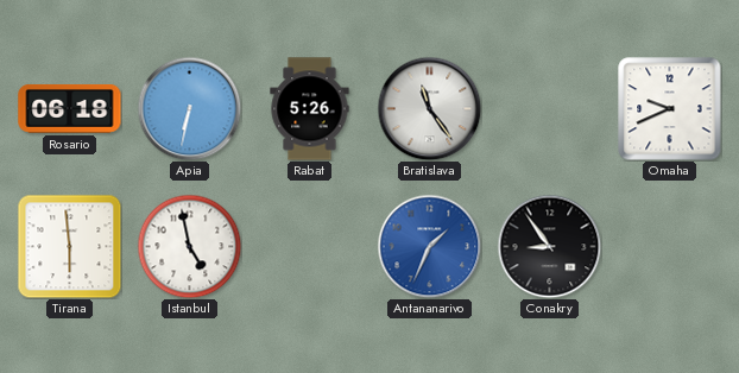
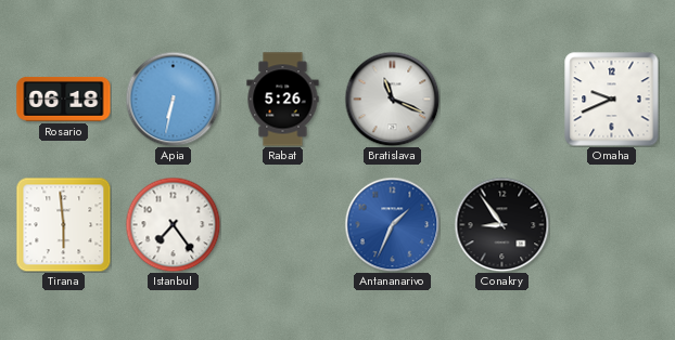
Bratislava: 11:24 -> 11:19
Istanbul: 4:58 -> 7:24
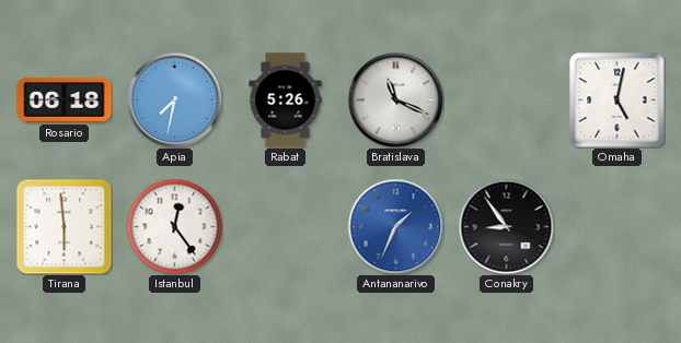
Apia: 6:32 -> 7:32
Omaha: 9:41 -> 5:02
Istanbul: 7:24 -> 12:24
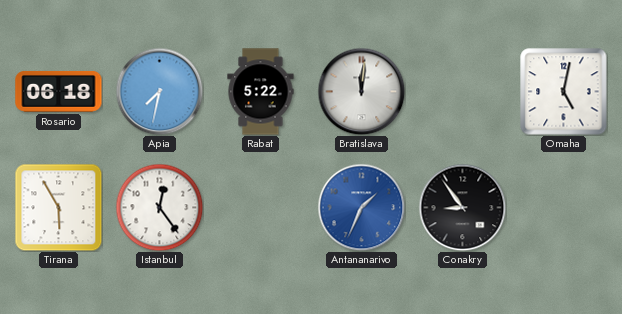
Rabat: 5:26 -> 5:22
Bratislava: 11:19 -> 12:01
Tirana: 5:59 -> 5:55
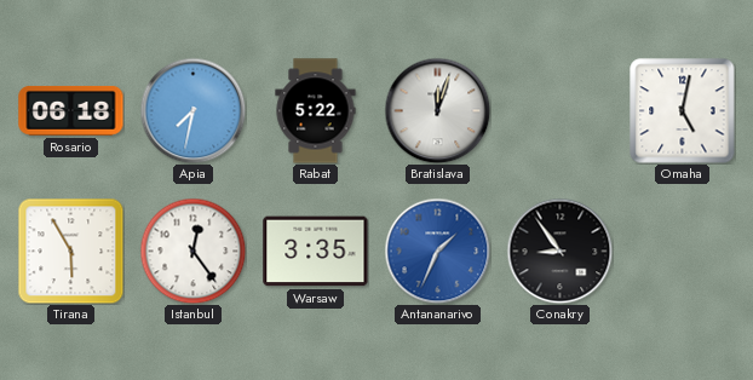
Bratislava: 12:01 -> 12:03
Warsaw: none -> 3:35
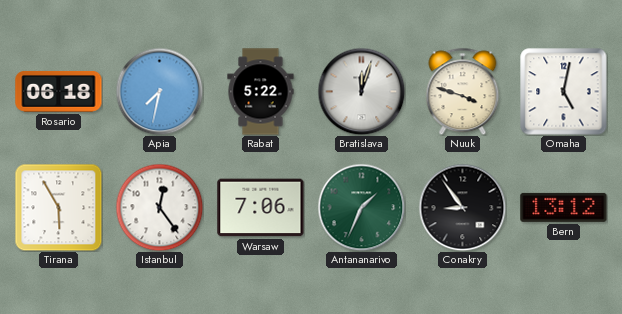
Nuuk: none -> 3:48
Warsaw: 3:35 -> 7:06
Antananarivo dial: blue -> green
Bern: none -> 13:12
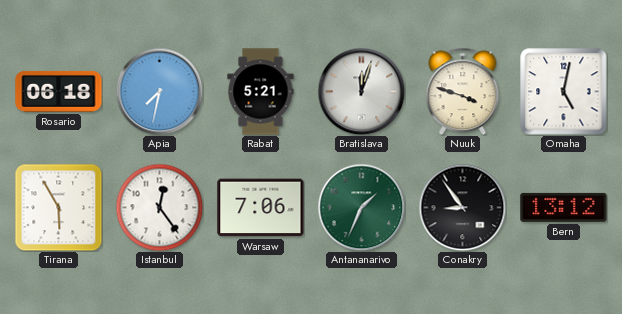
Rabat: 5:22 -> 5:21
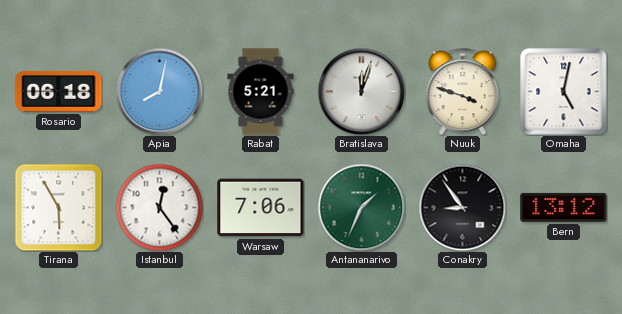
Apia: 7:32 -> 8:02
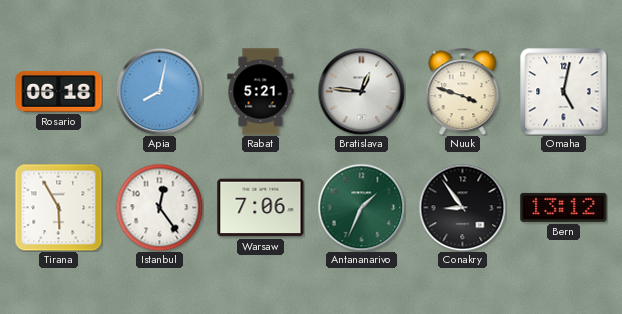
Bratislava: 12:03 -> 12:46
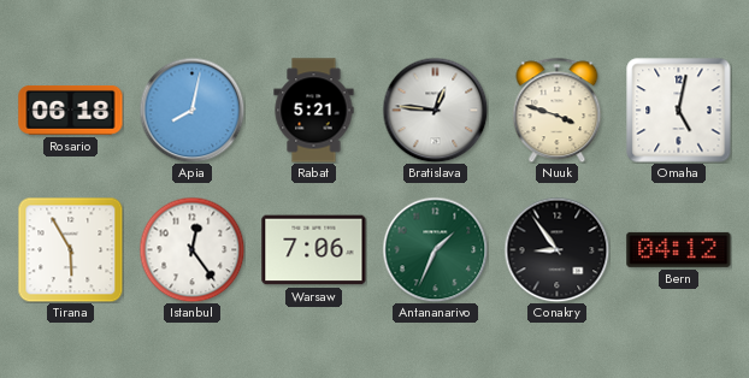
Bern: 13:12 -> 04:12
